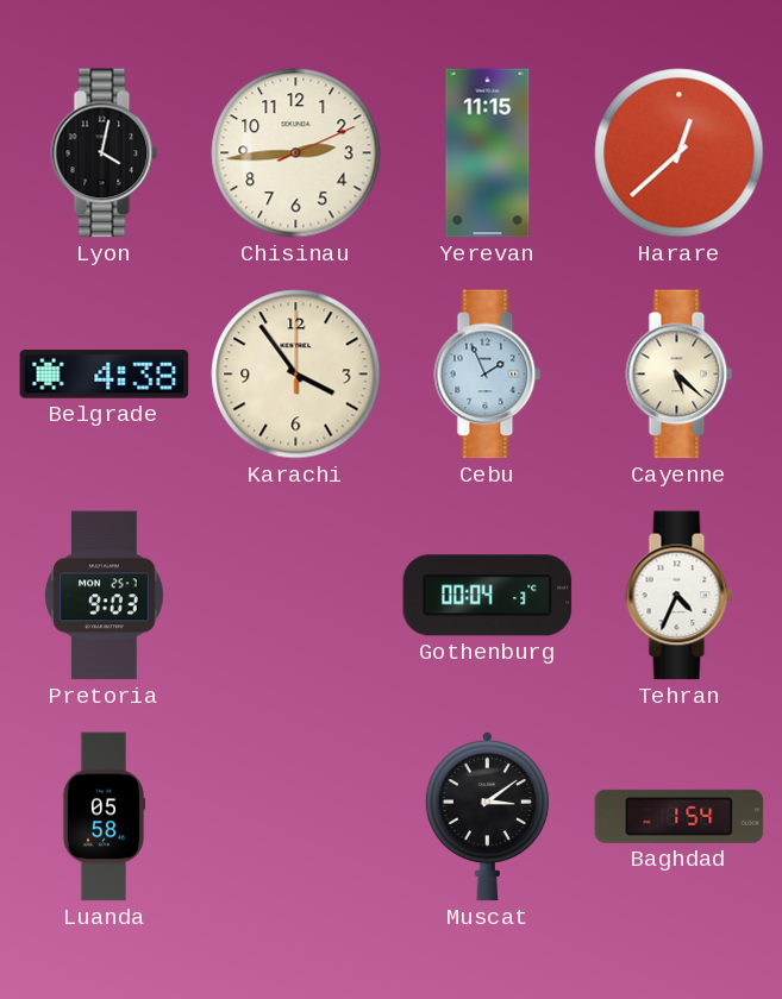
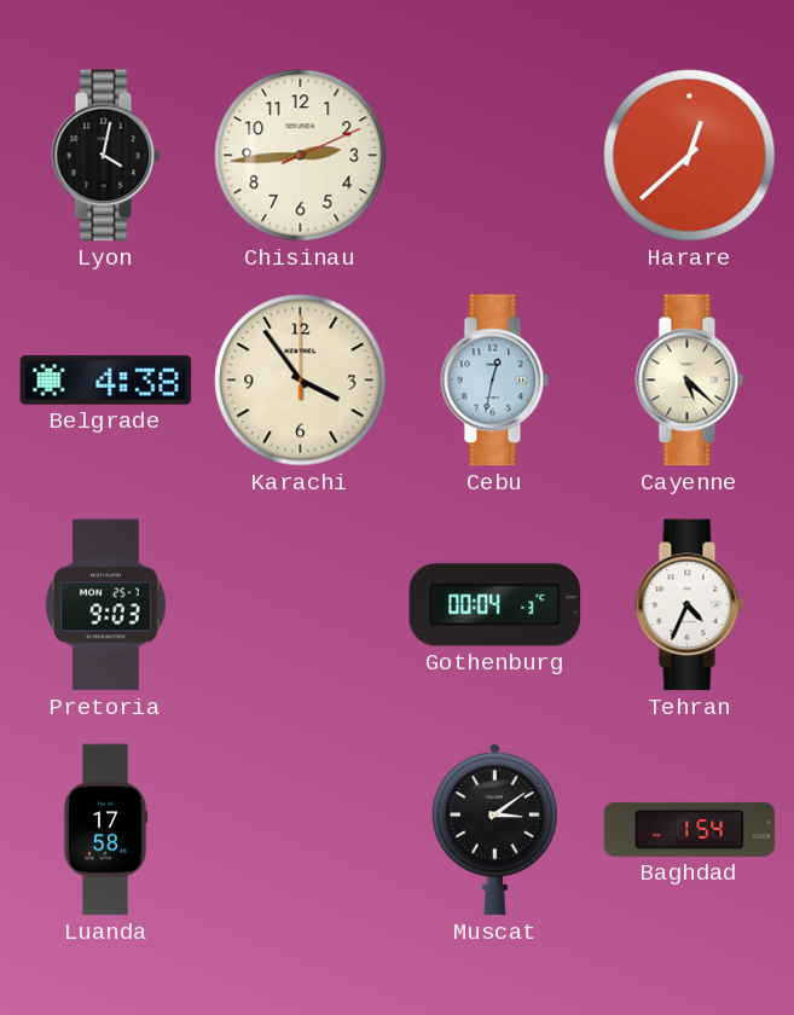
Yerevan: 11:15 -> none
Cebu: 1:56 -> 12:32
Luanda: 05:58 -> 17:58
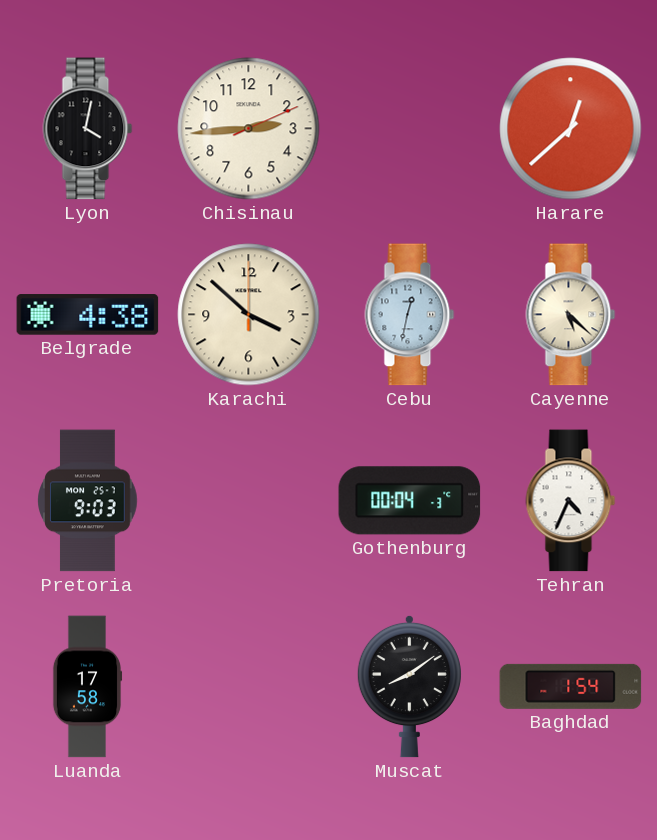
Karachi: 3:54 -> 3:52
Muscat: 3:09 -> 8:09
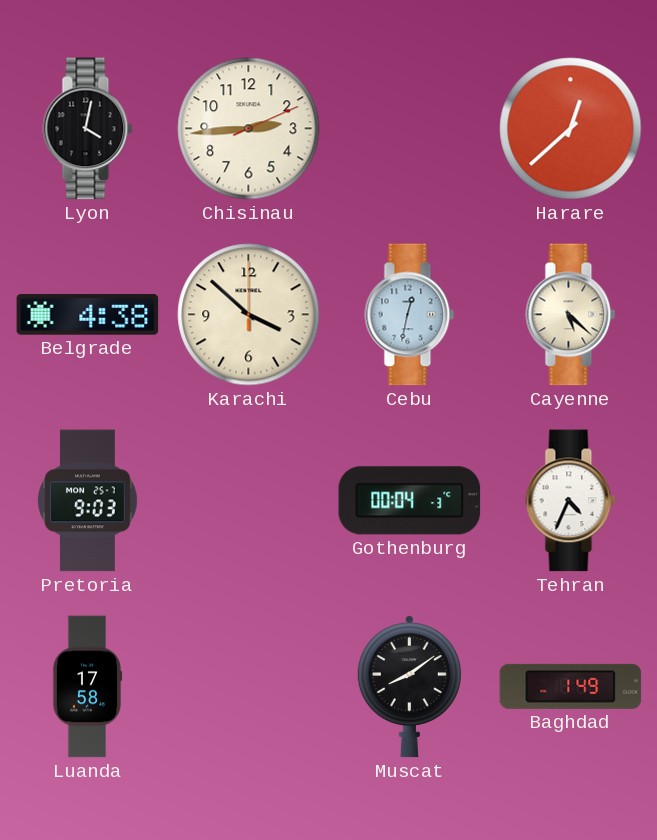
Baghdad: 1:54 -> 1:49
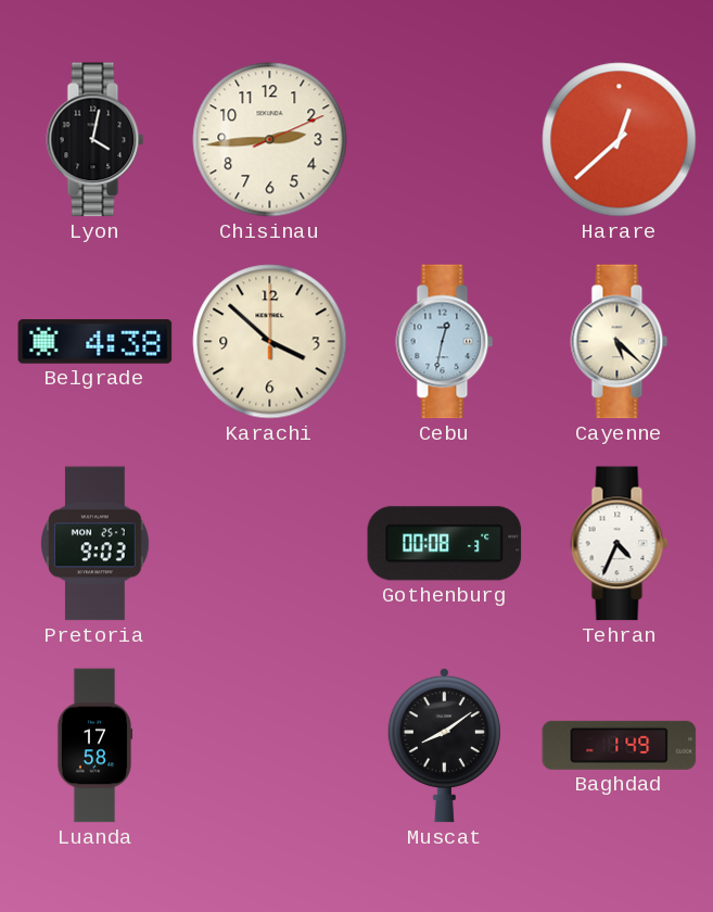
Gothenburg: 00:04 -> 00:08
